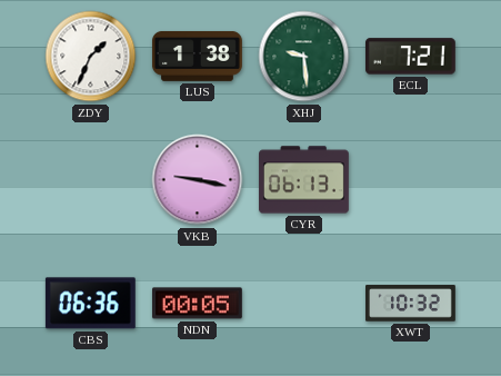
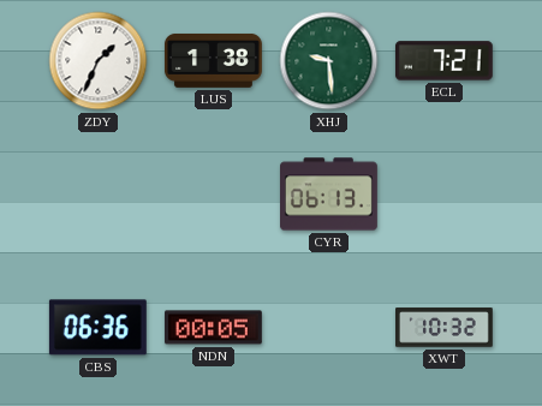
VKB: 9:17 -> none
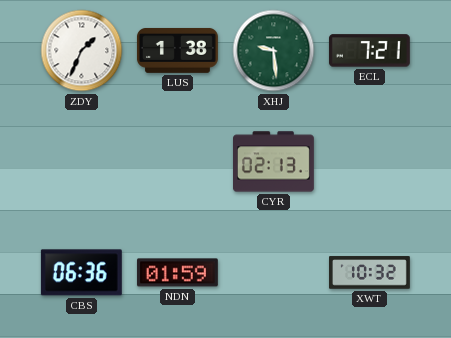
CYR: 06:13 -> 02:13
NDN: 00:05 -> 01:59
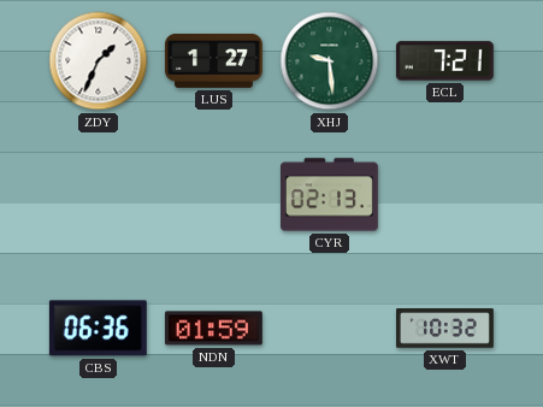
LUS: 1:38 -> 1:27
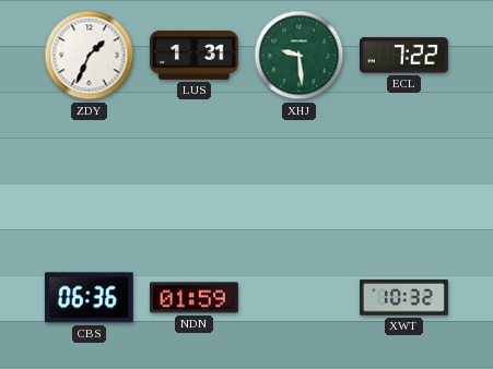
LUS: 1:27 -> 1:31
ECL: 7:21 -> 7:22
CYR: 02:13 -> none
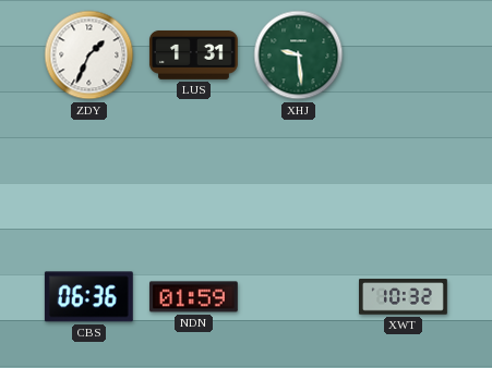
ECL: 7:22 -> none
